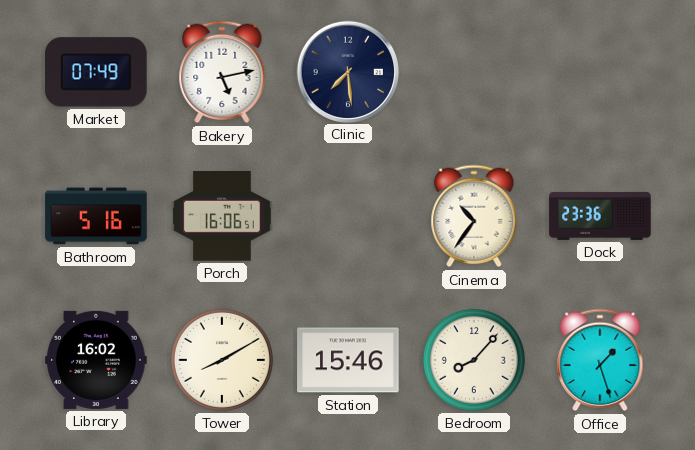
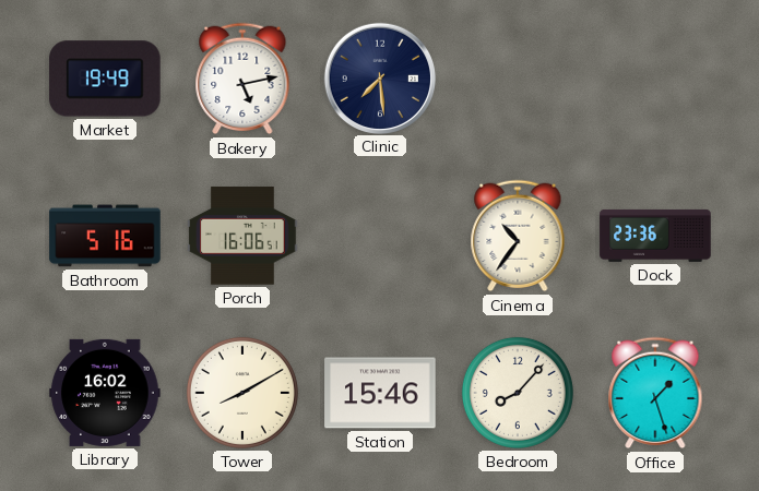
Market: 07:49 -> 19:49
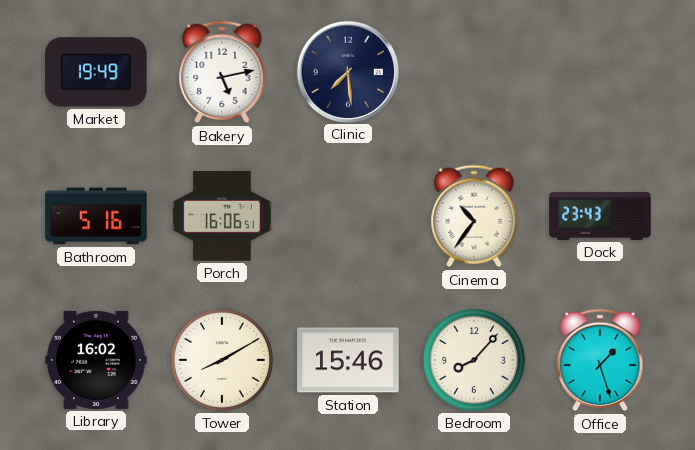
Dock: 23:36 -> 23:43
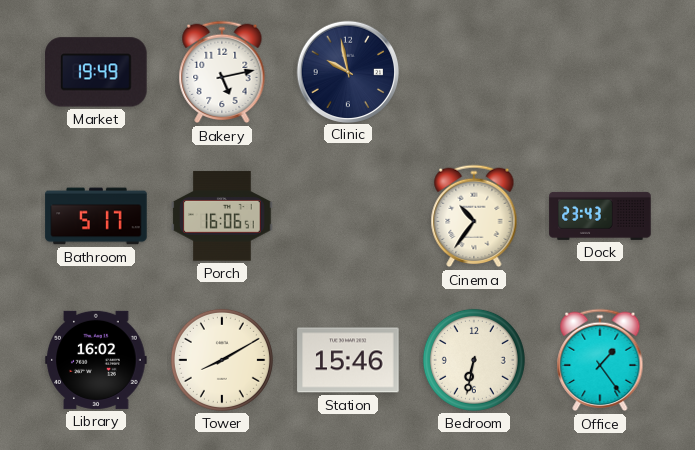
Clinic: 7:29 -> 9:58
Bathroom: 5:16 -> 5:17
Bedroom: 8:07 -> 6:32
Office: 1:27 -> 1:24
